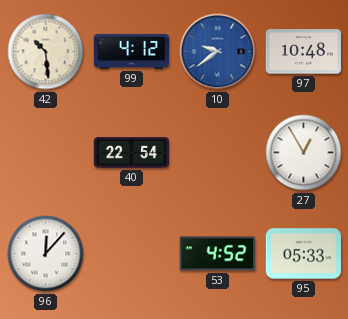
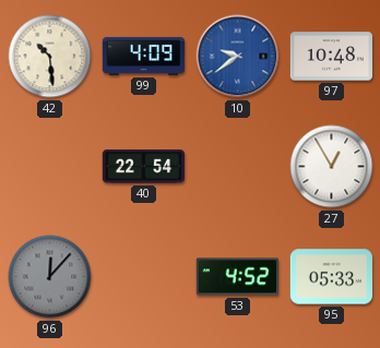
99: 4:12 -> 4:09
96 dial: white -> grey
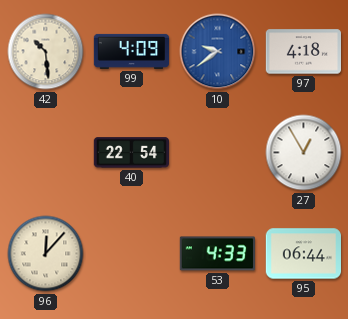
97: 10:48 -> 4:18
96 dial: grey -> cream
53: 4:52 -> 4:33
95: 05:33 -> 06:44
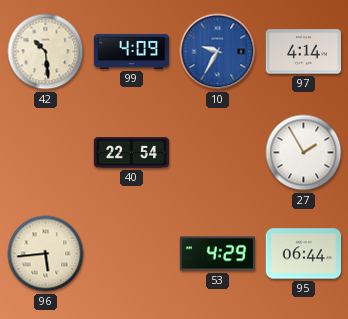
10: 9:39 -> 9:35
97: 4:18 -> 4:14
27: 12:55 -> 1:55
96: 12:07 -> 5:44
53: 4:33 -> 4:29
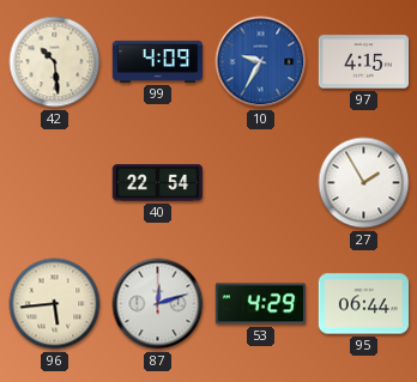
97: 4:14 -> 4:15
87: none -> 12:12
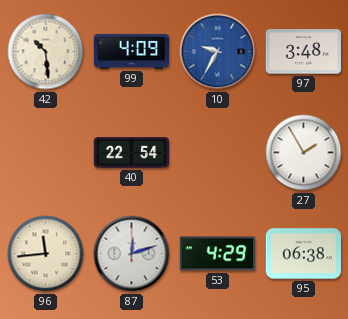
97: 4:15 -> 3:48
96: 5:44 -> 11:44
95: 06:44 -> 06:38
